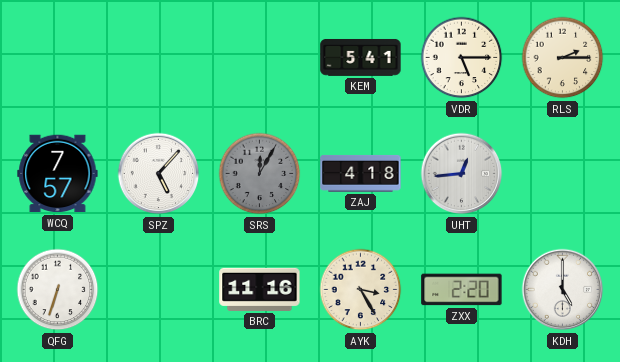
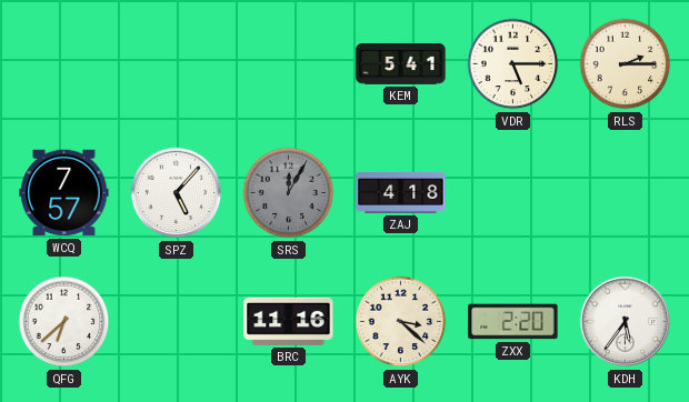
UHT: 12:44 -> none
QFG: 6:33 -> 6:38
AYK: 3:25 -> 3:22
KDH: 5:00 -> 5:36
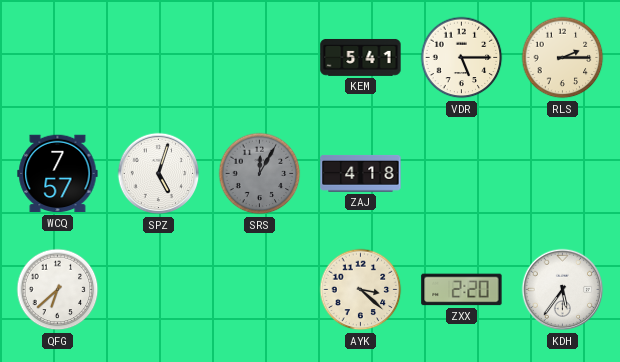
SPZ: 5:07 -> 5:03
BRC: 11:16 -> none
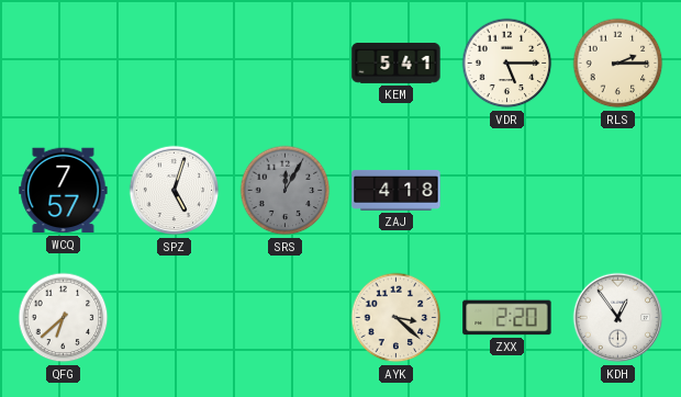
KDH: 5:36 -> 12:54
